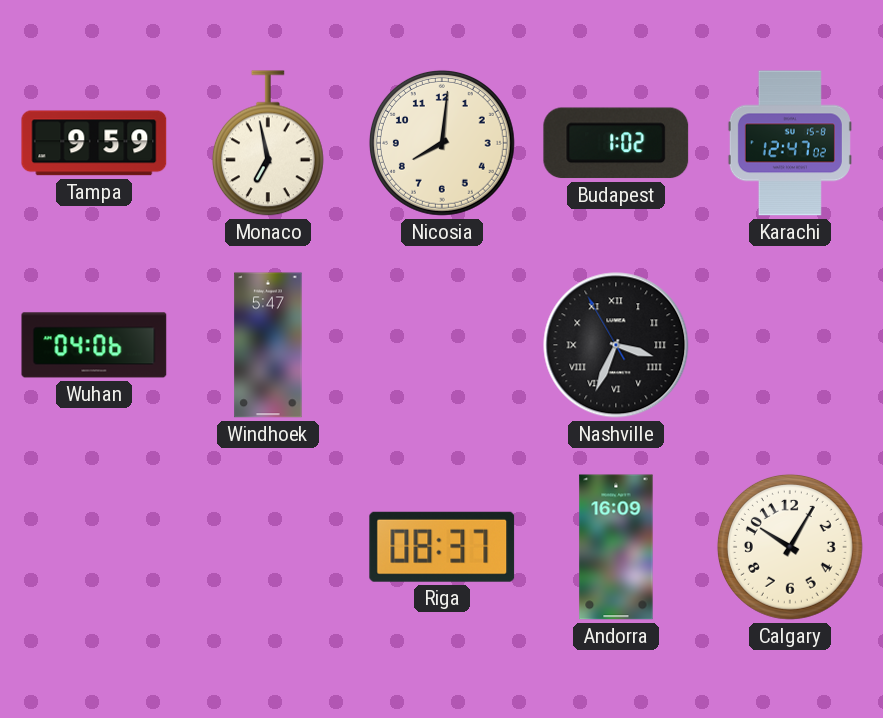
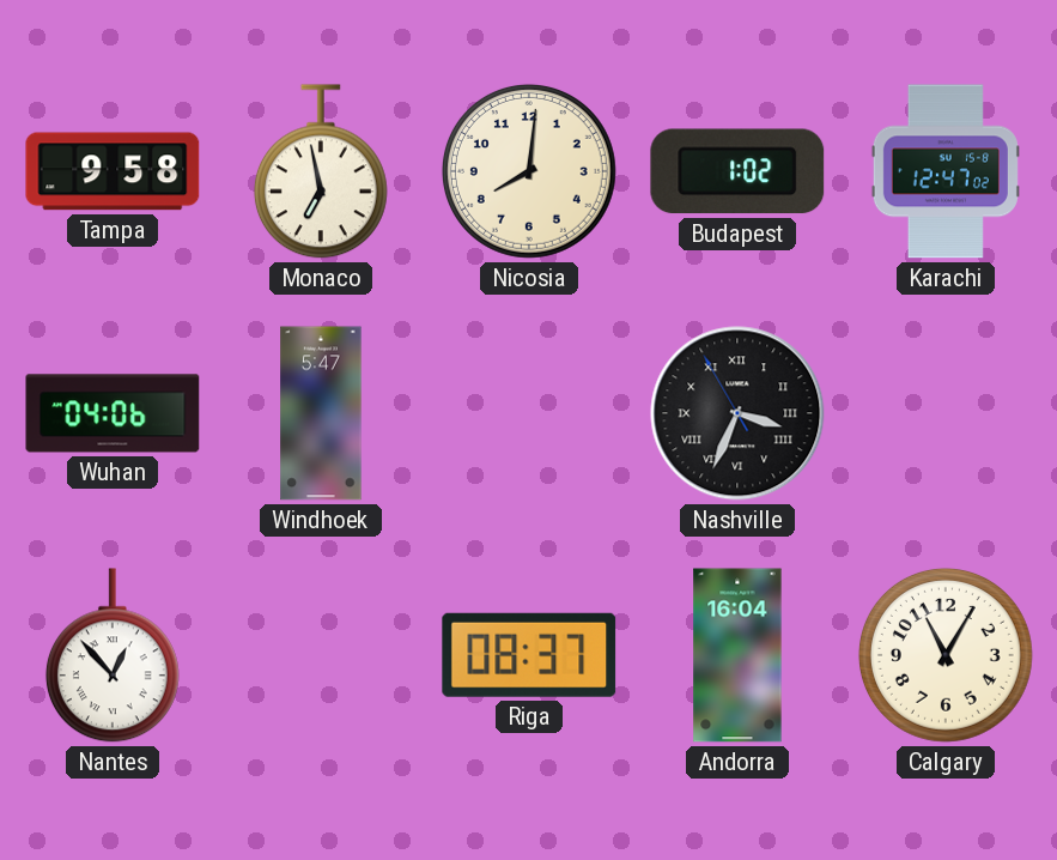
Tampa: 9:59 -> 9:58
Nantes: none -> 12:53
Andorra: 16:09 -> 16:04
Calgary: 10:05 -> 11:05
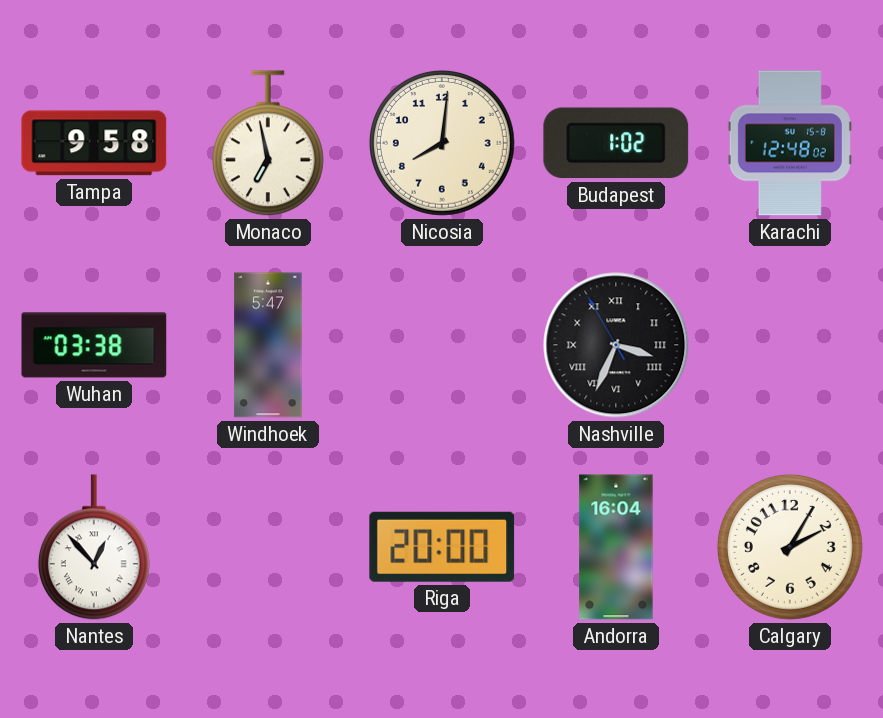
Karachi: 12:47 -> 12:48
Wuhan: 04:06 -> 03:38
Riga: 08:37 -> 20:00
Calgary: 11:05 -> 2:05
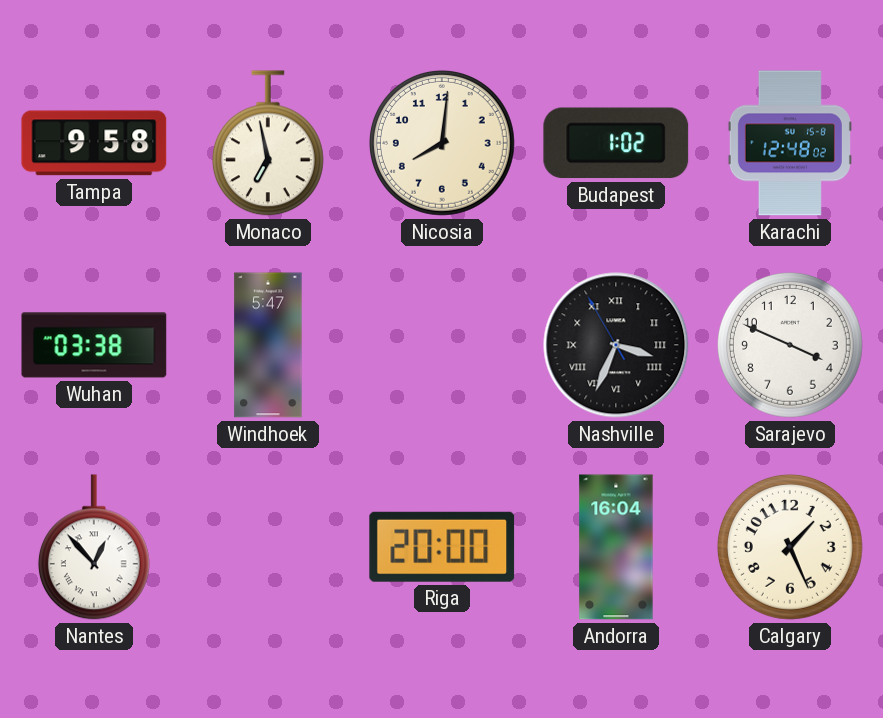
Sarajevo: none -> 3:49
Calgary: 2:05 -> 1:26
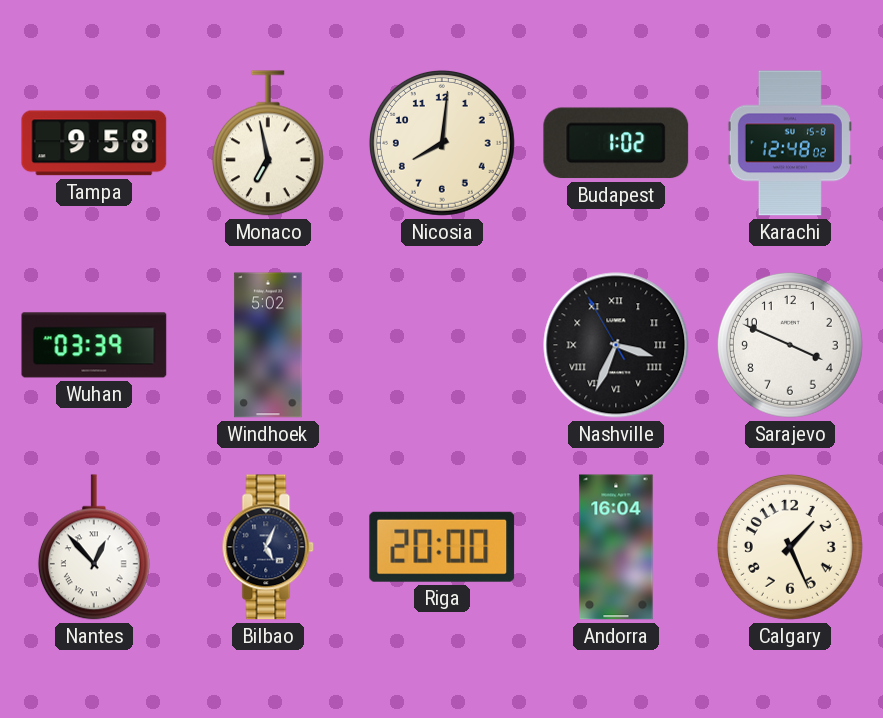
Wuhan: 03:38 -> 03:39
Windhoek: 5:47 -> 5:02
Bilbao: none -> 5:04
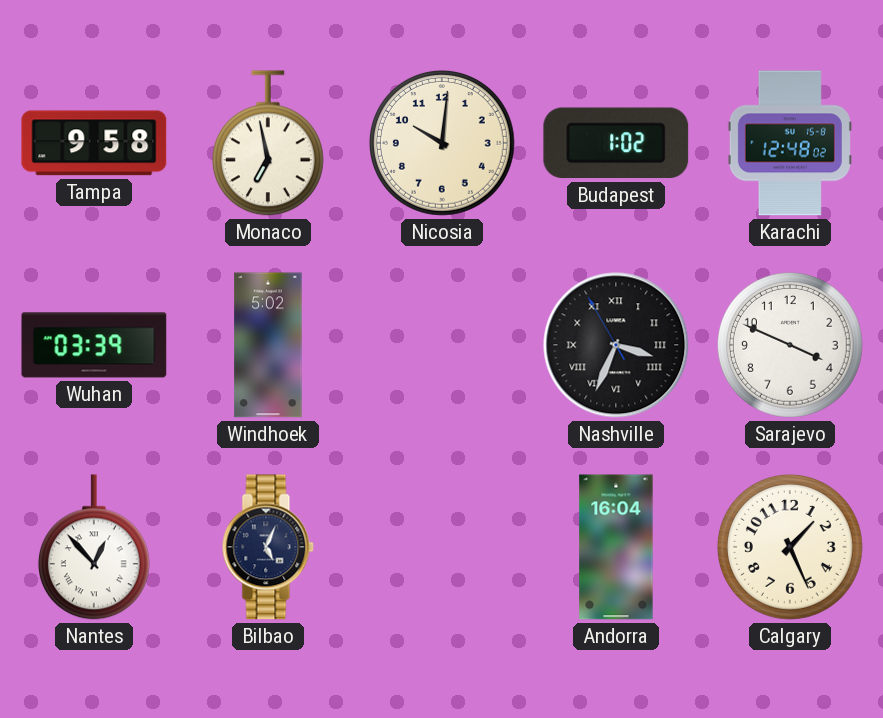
Nicosia: 8:01 -> 10:01
Riga: 20:00 -> none
